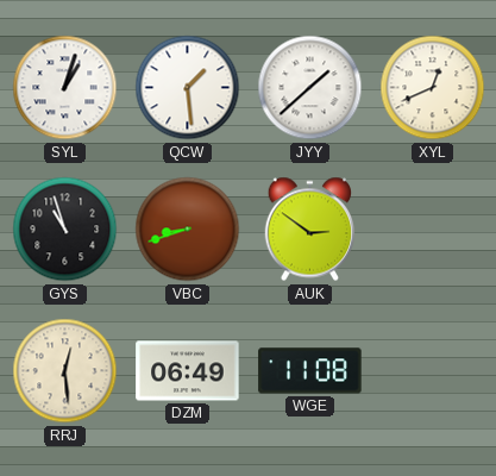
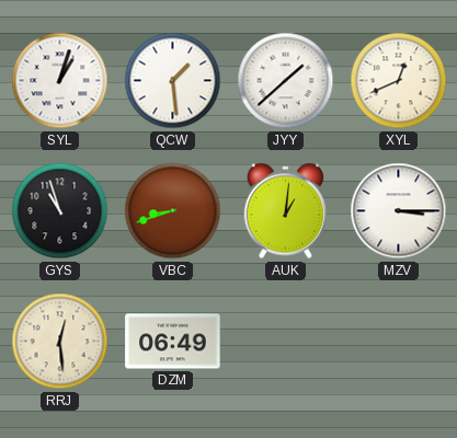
AUK: 2:51 -> 1:01
MZV: none -> 3:15
WGE: 11:08 -> none
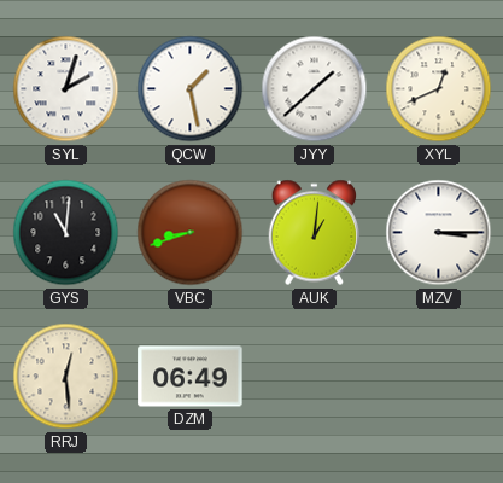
SYL: 1:03 -> 2:03
QCW: 1:29 -> 1:28
GYS: 10:57 -> 11:01
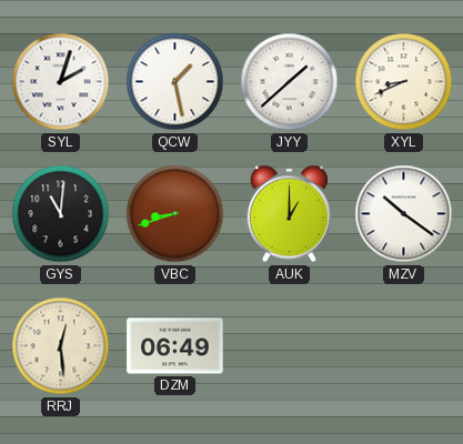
XYL: 12:41 -> 8:41
AUK: 1:01 -> 1:00
MZV: 3:15 -> 10:21
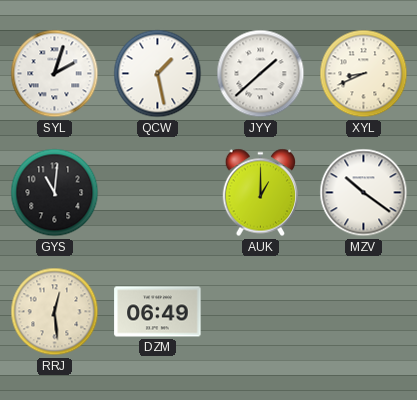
VBC: 8:42 -> none
